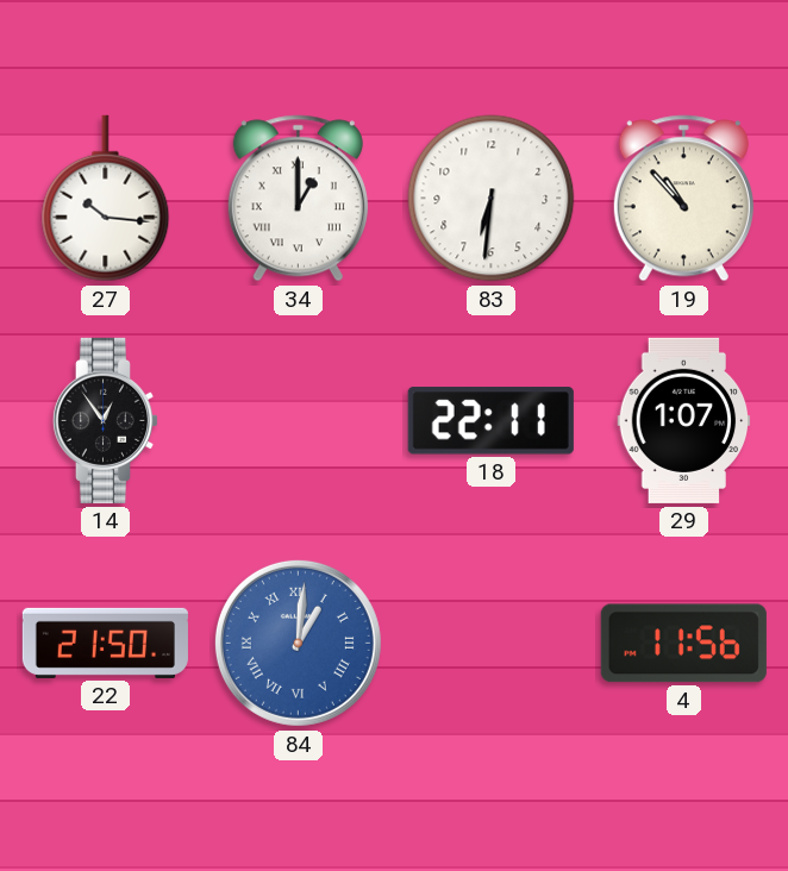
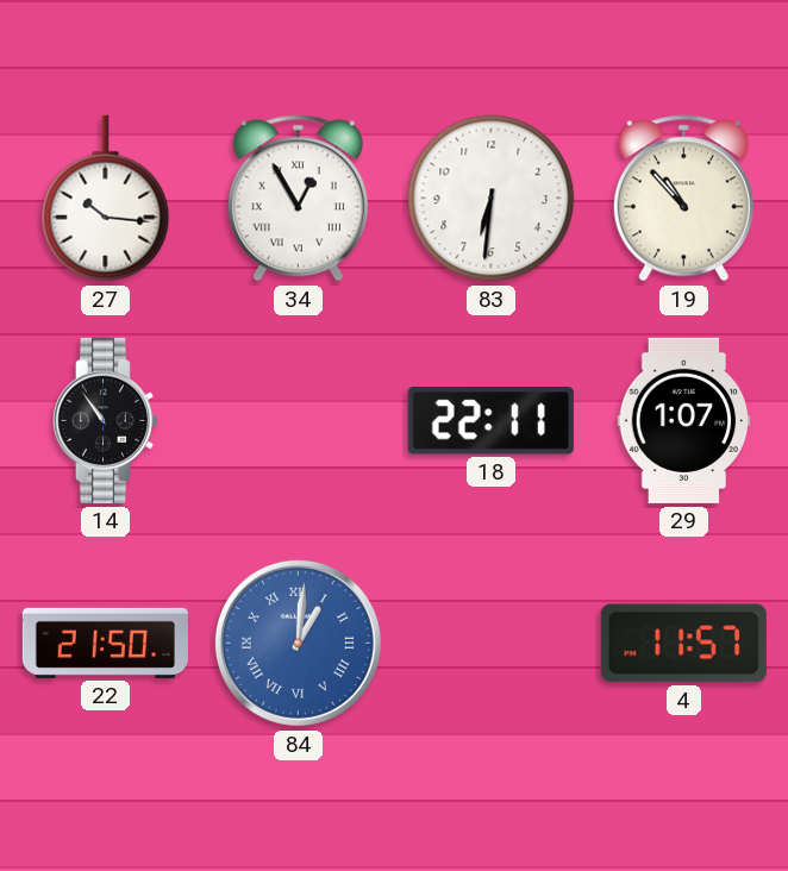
34: 1:00 -> 12:55
14: 12:54 -> 10:54
4: 11:56 -> 11:57
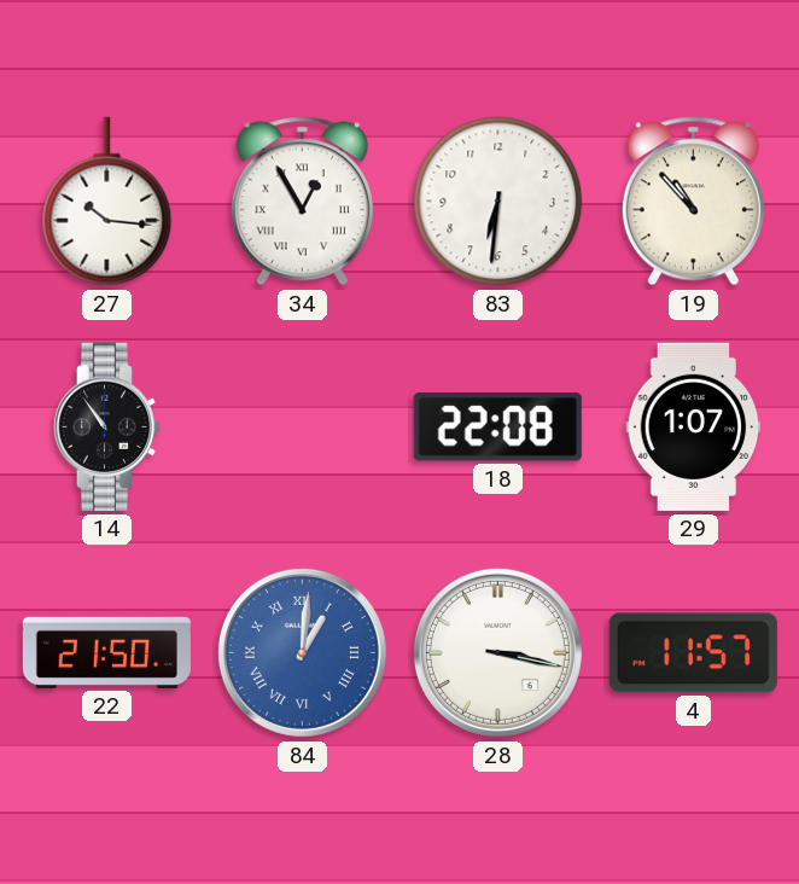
18: 22:11 -> 22:08
28: none -> 3:17
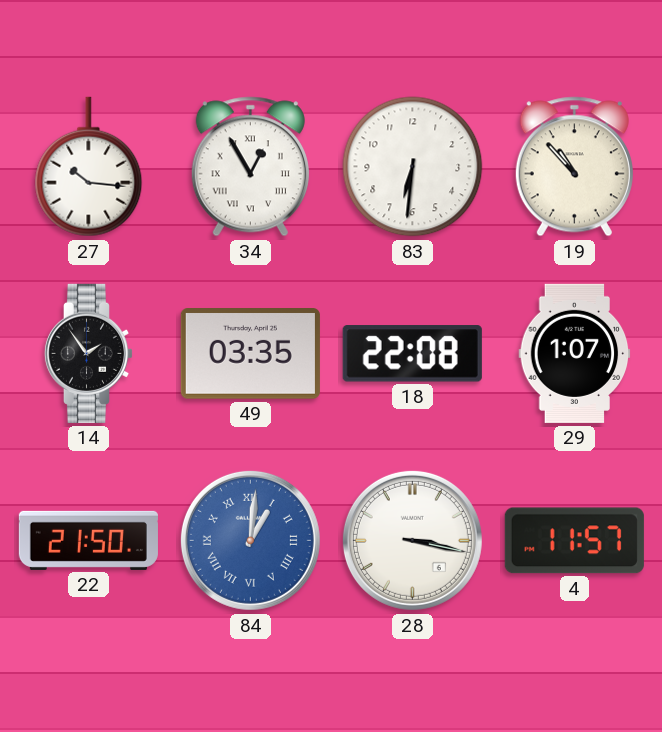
14: 10:54 -> 1:54
49: none -> 03:35
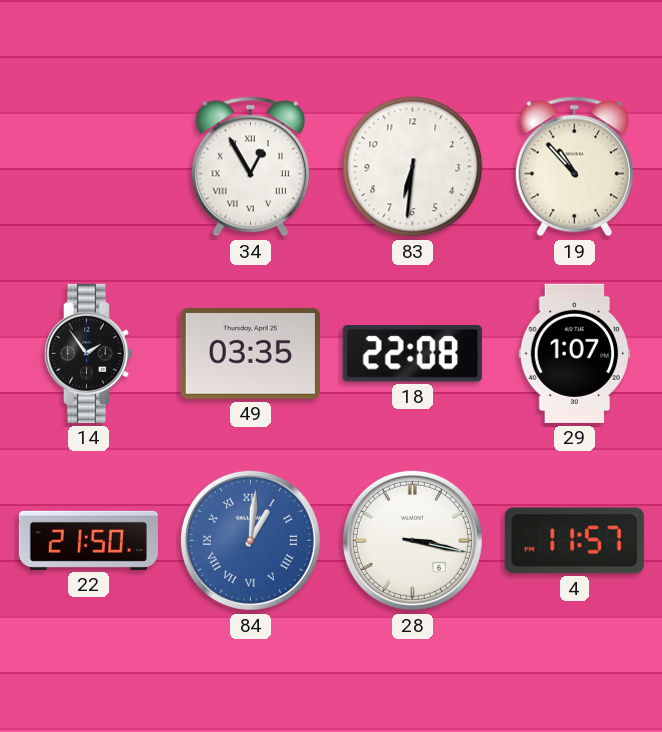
27: 10:16 -> none
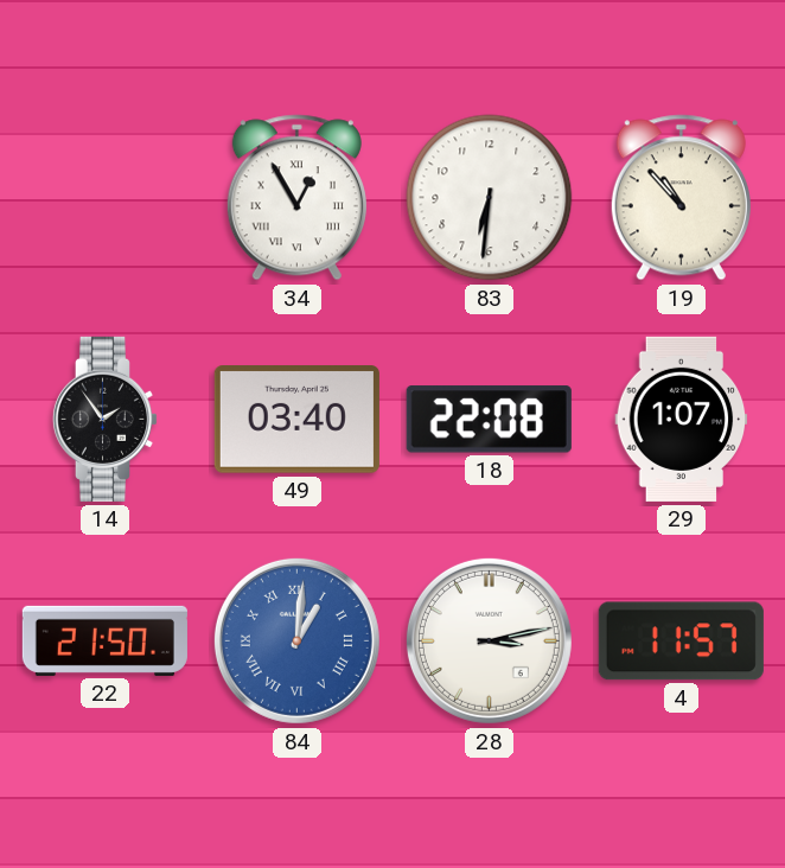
49: 03:35 -> 03:40
28: 3:17 -> 3:13
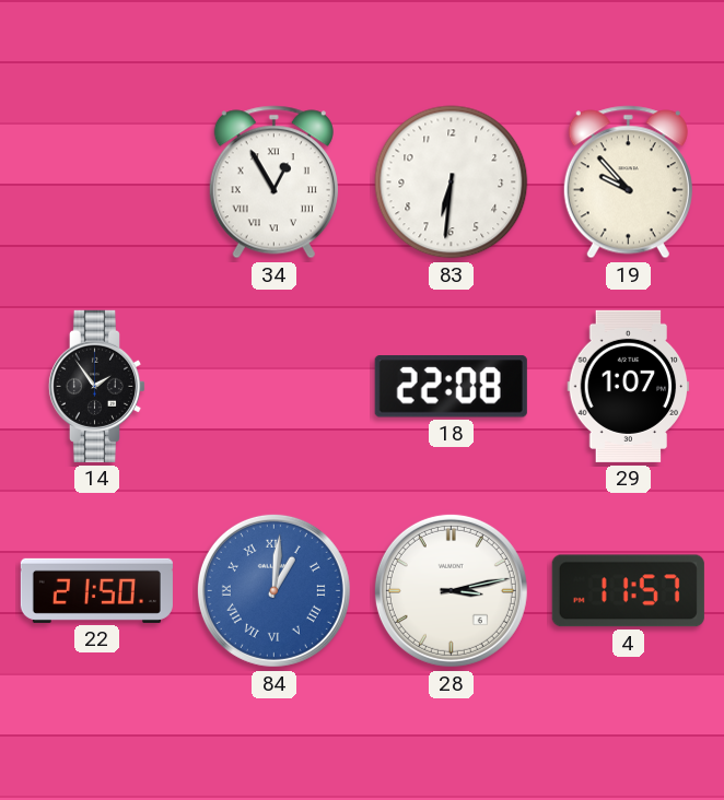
19: 10:53 -> 9:53
49: 03:40 -> none
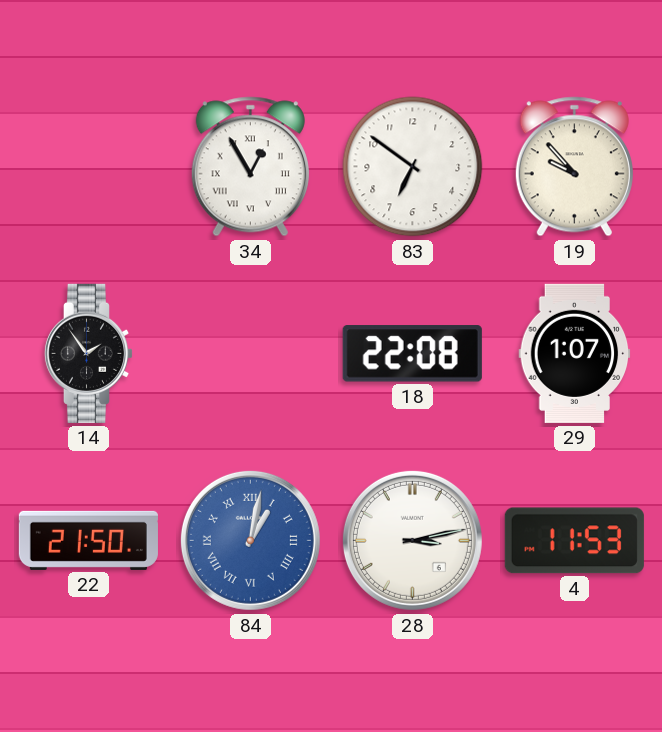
83: 6:31 -> 6:51
84: 1:01 -> 1:02
4: 11:57 -> 11:53
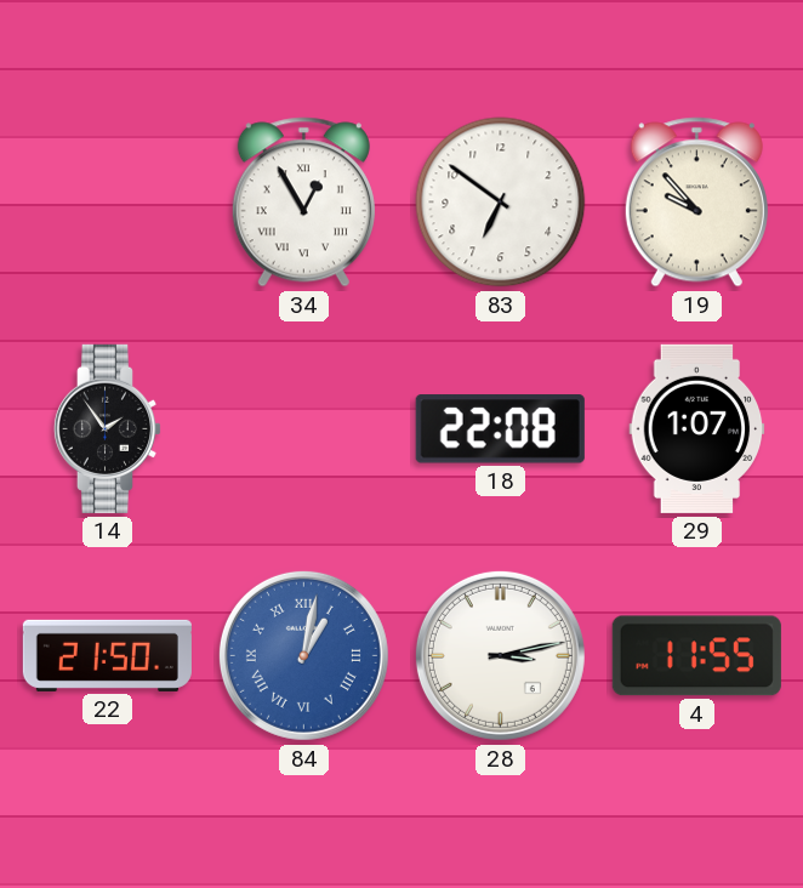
4: 11:53 -> 11:55
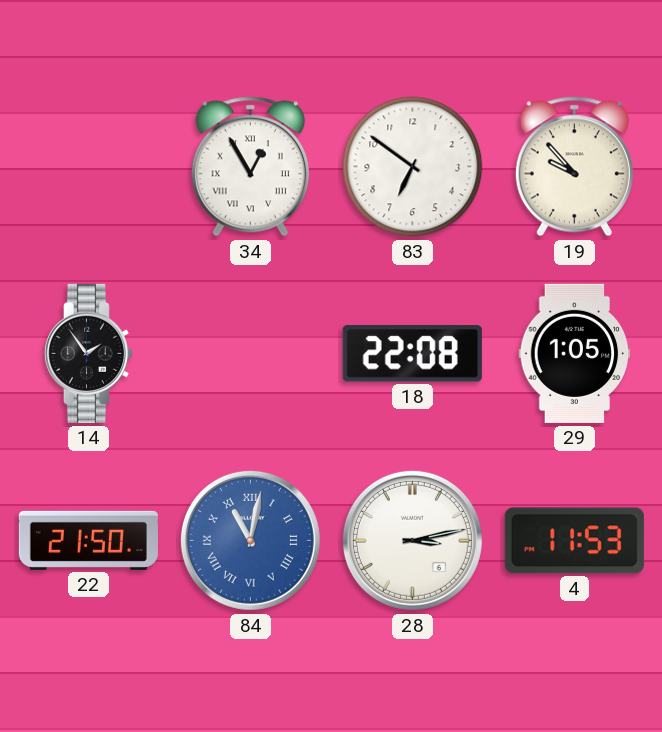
29: 1:07 -> 1:05
84: 1:02 -> 11:02
4: 11:55 -> 11:53
